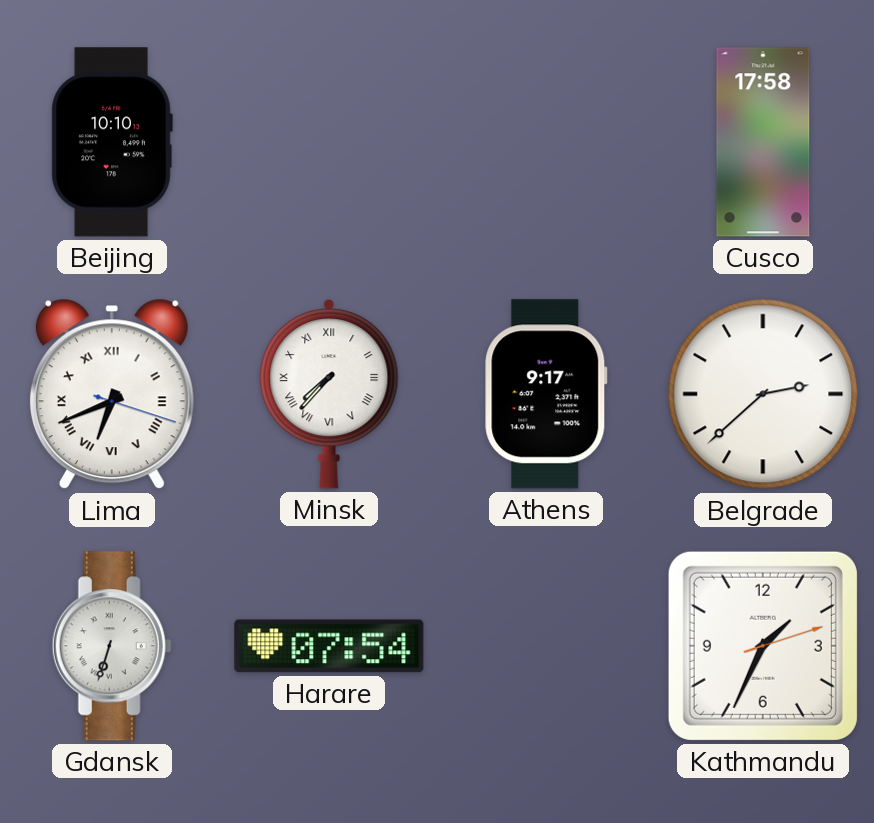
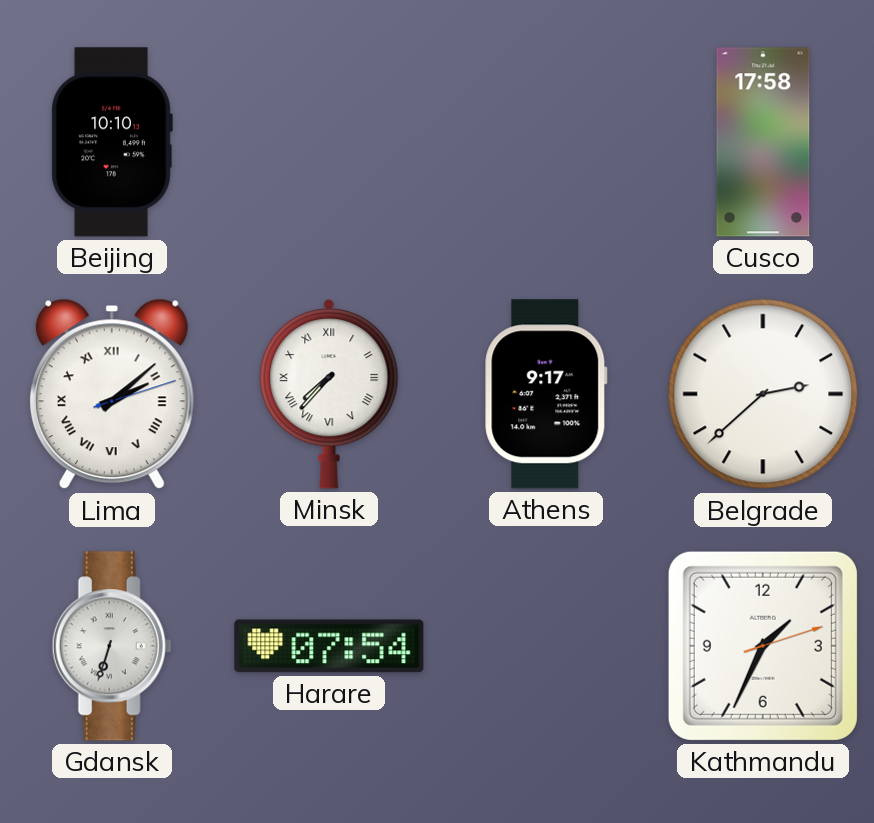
Lima: 6:41 -> 2:08
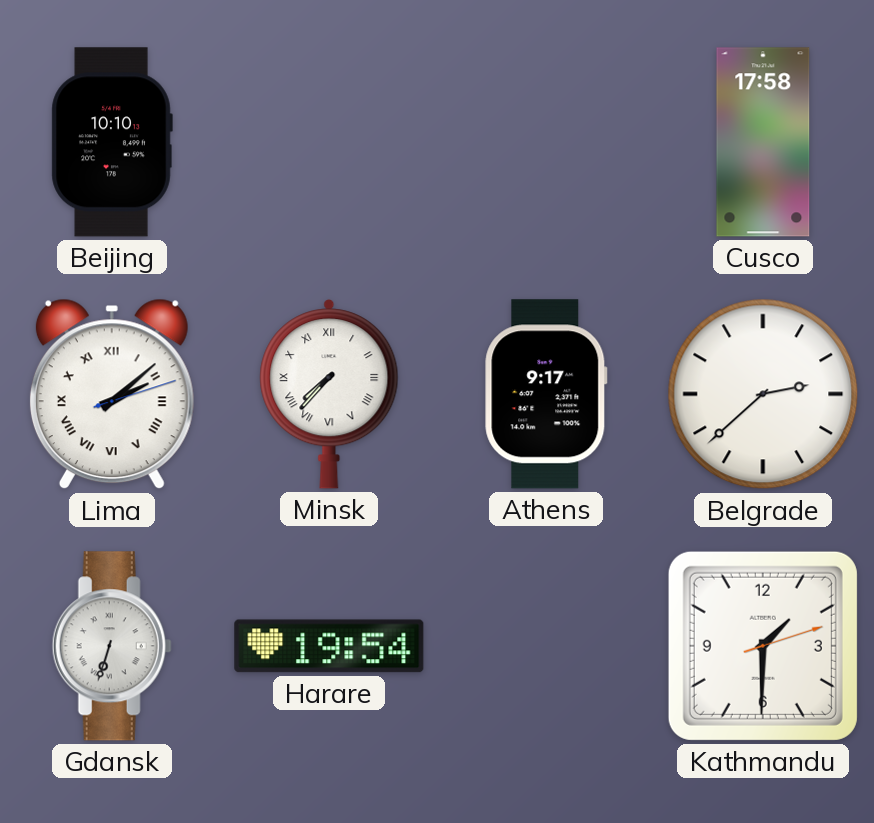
Harare: 07:54 -> 19:54
Kathmandu: 1:34 -> 1:30
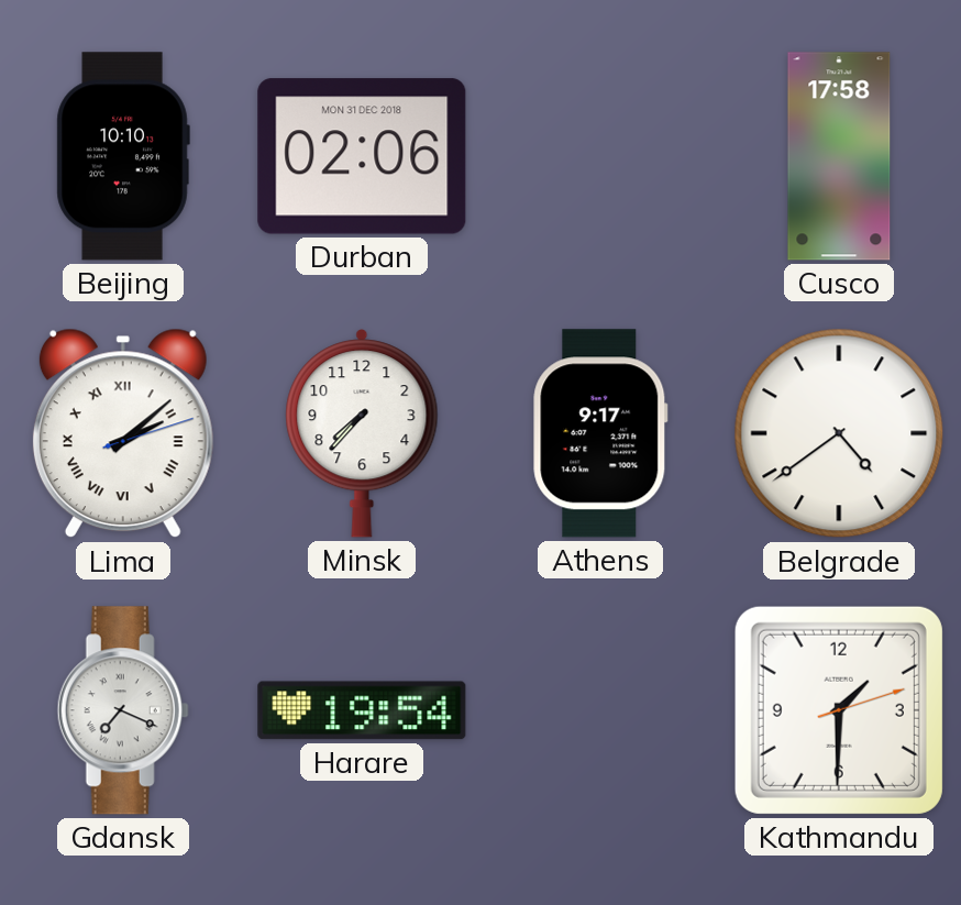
Durban: none -> 02:06
Minsk numerals: Roman -> Arabic
Belgrade: 2:38 -> 4:39
Gdansk: 6:33 -> 7:19
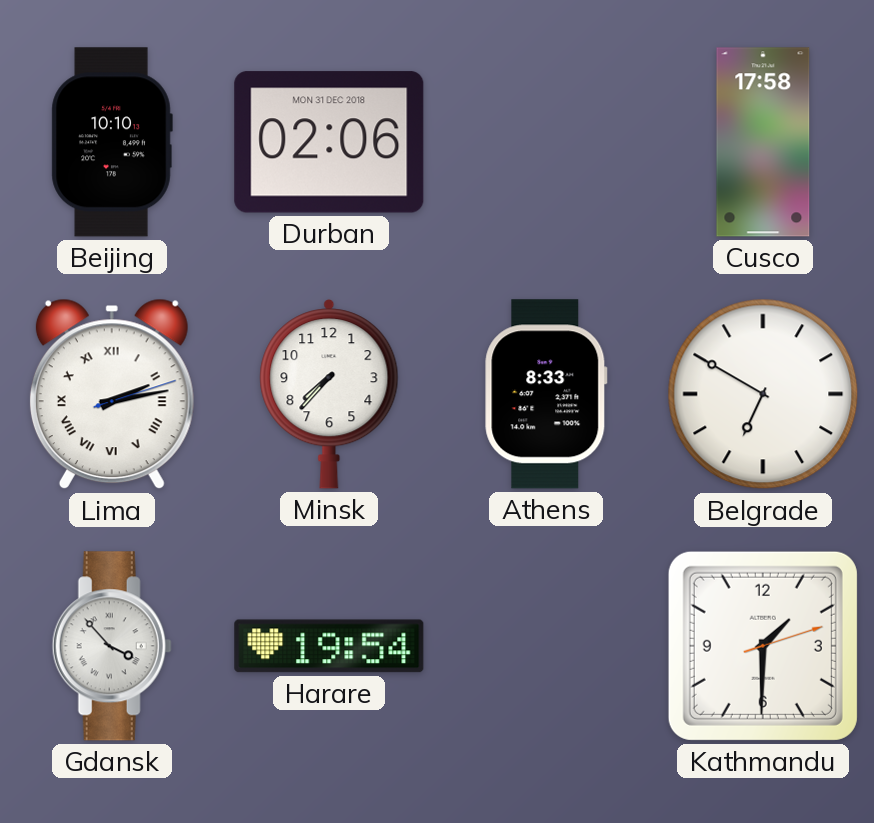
Lima: 2:08 -> 2:13
Athens: 9:17 -> 8:33
Belgrade: 4:39 -> 6:50
Gdansk: 7:19 -> 3:53
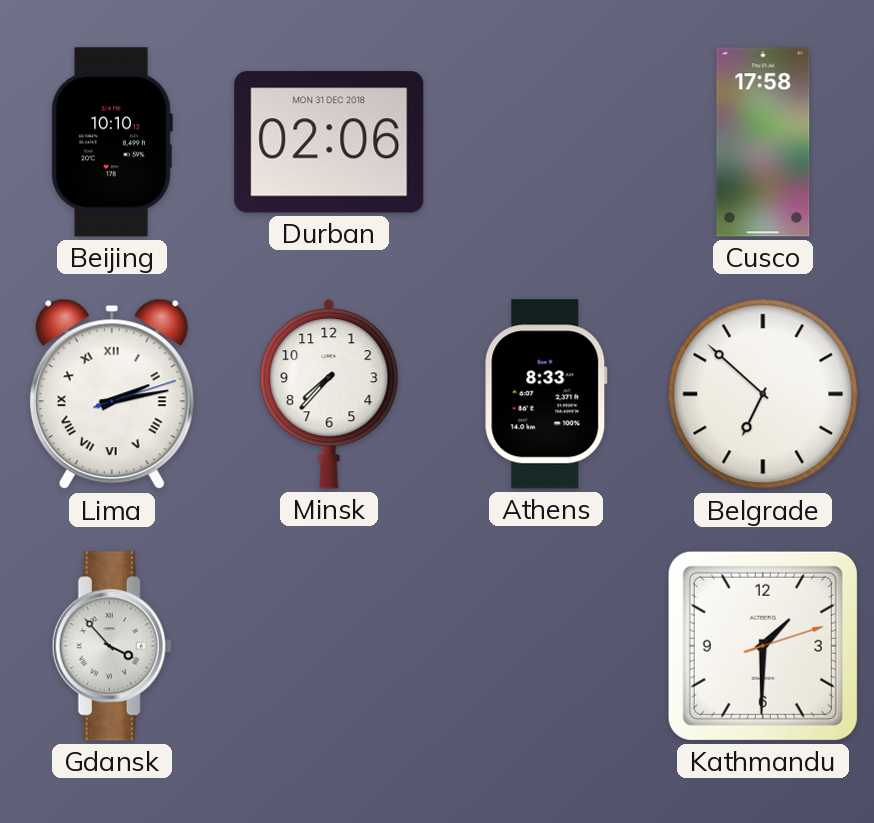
Belgrade: 6:50 -> 6:52
Harare: 19:54 -> none
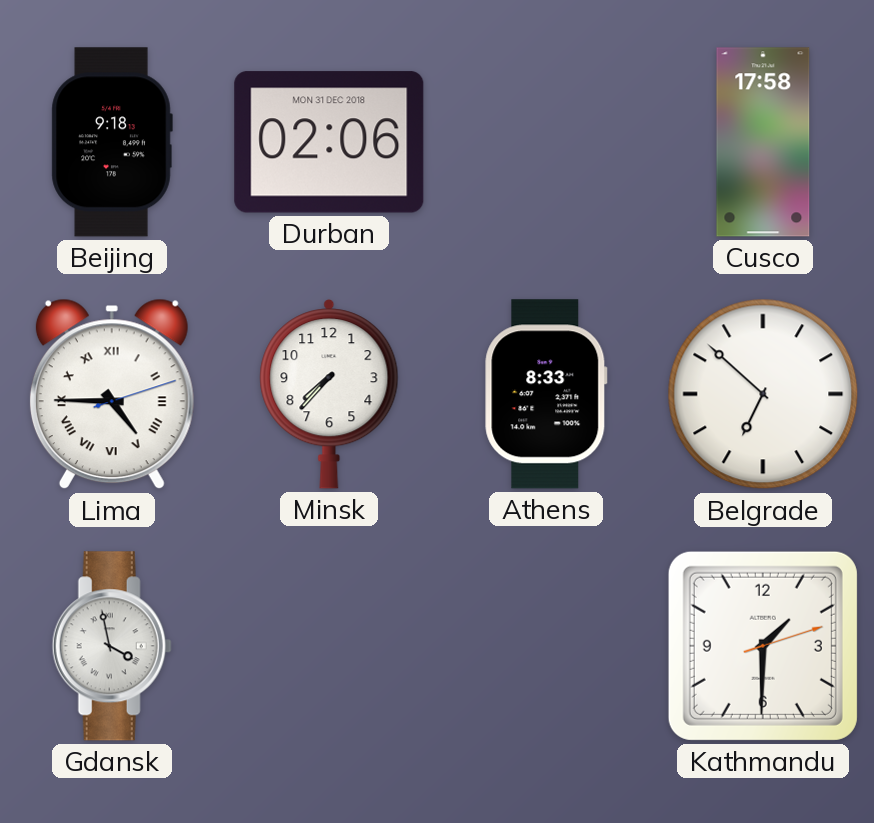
Beijing: 10:10 -> 9:18
Lima: 2:13 -> 4:45
Gdansk: 3:53 -> 3:58
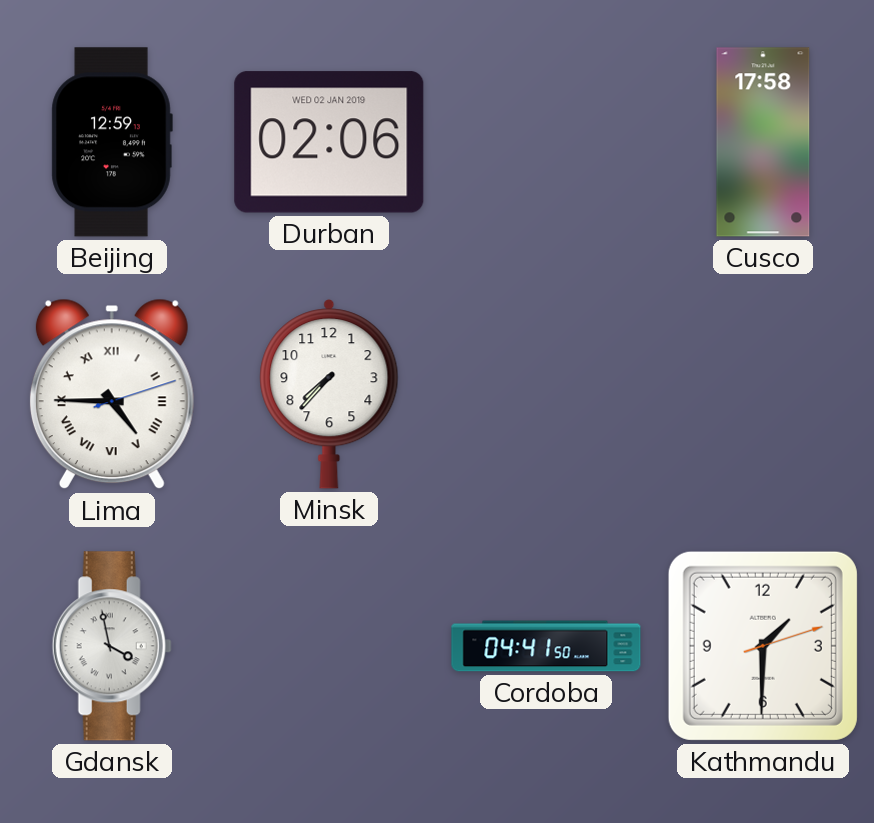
Beijing: 9:18 -> 12:59
Durban date: MON 31 DEC 2018 -> WED 02 JAN 2019
Athens: 8:33 -> none
Belgrade: 6:52 -> none
Cordoba: none -> 04:41
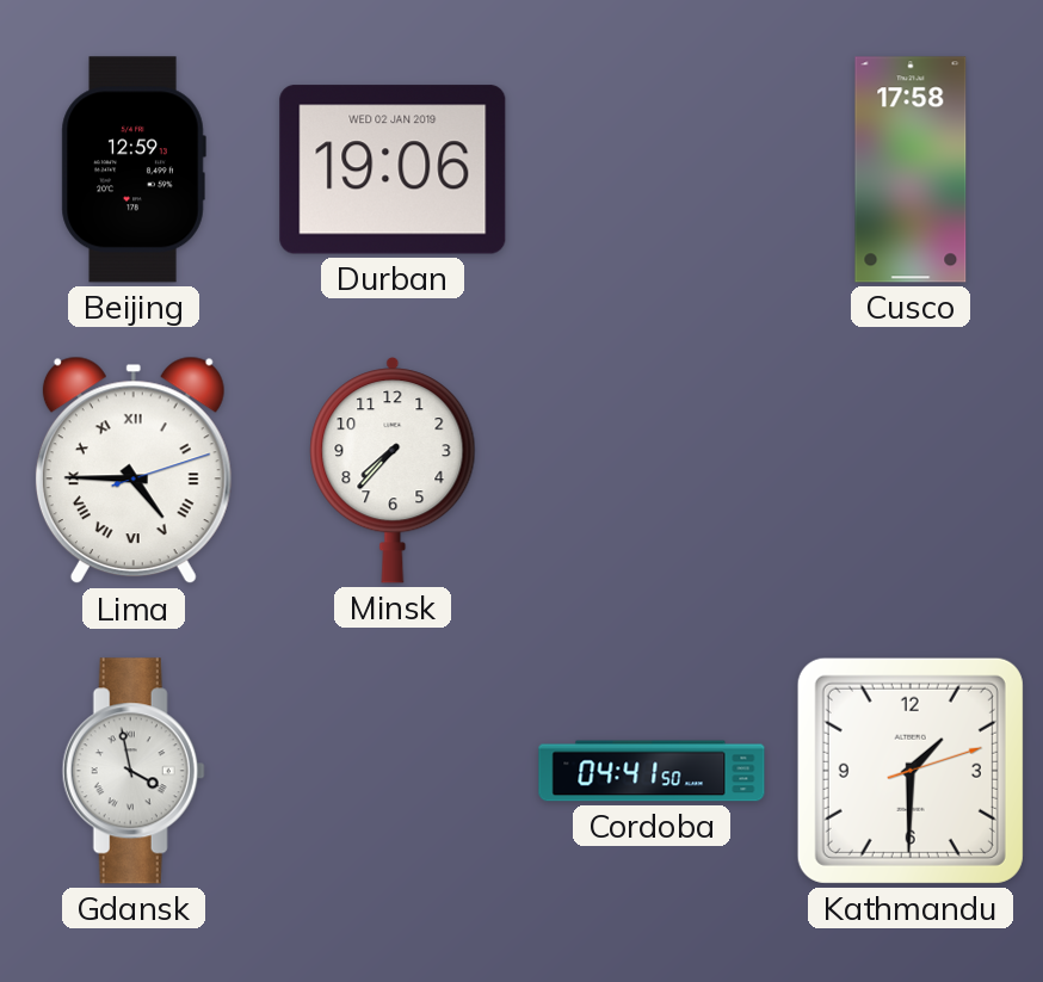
Durban: 02:06 -> 19:06
